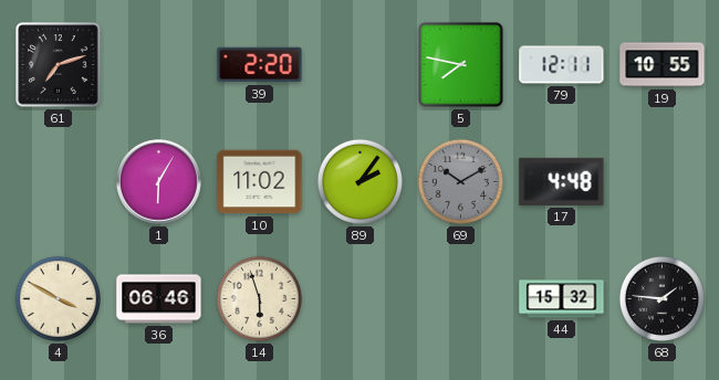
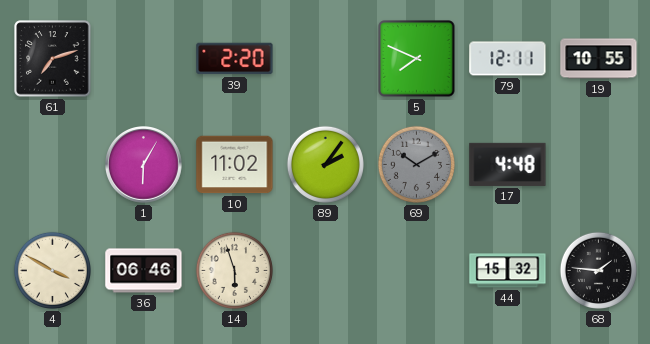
5: 7:47 -> 7:49
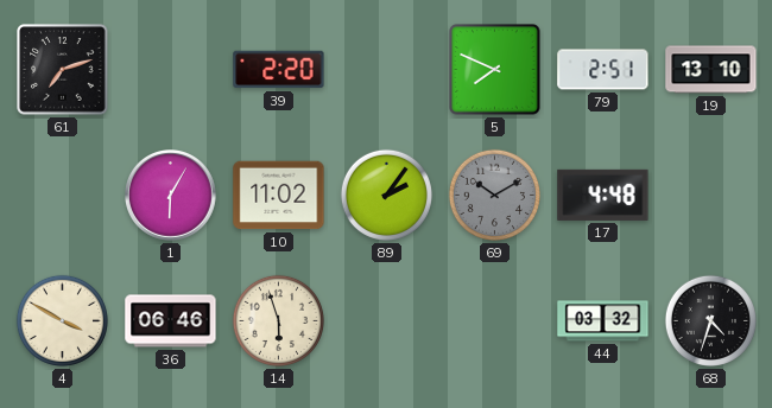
79: 12:11 -> 2:51
19: 10:55 -> 13:10
44: 15:32 -> 03:32
68: 1:46 -> 4:33
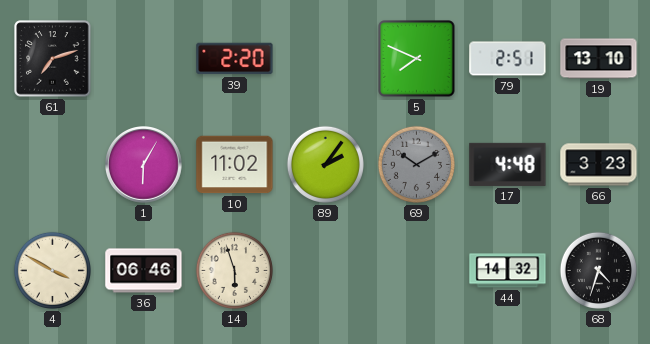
66: none -> 3:23
44: 03:32 -> 14:32
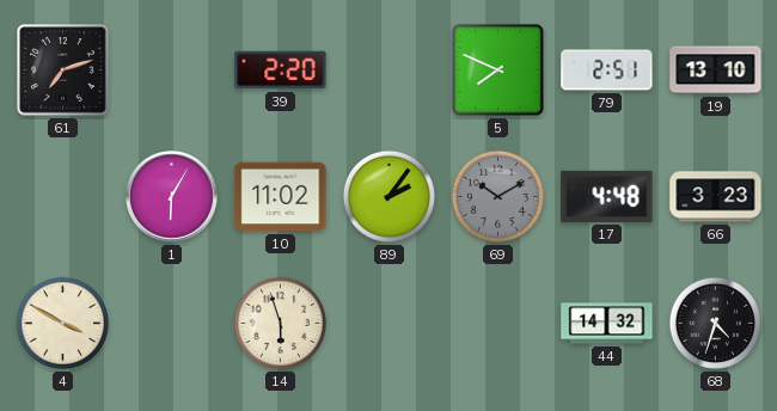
36: 06:46 -> none
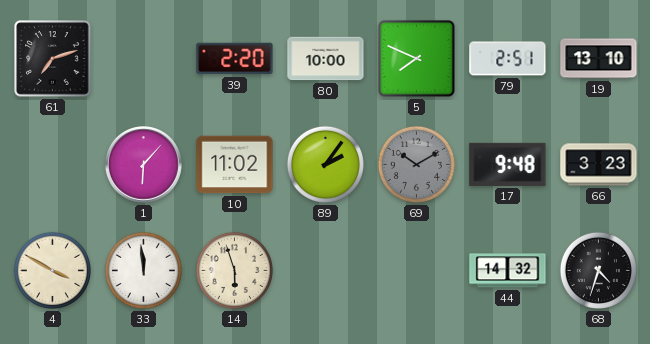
80: none -> 10:00
1: 6:05 -> 6:07
17: 4:48 -> 9:48
33: none -> 11:59
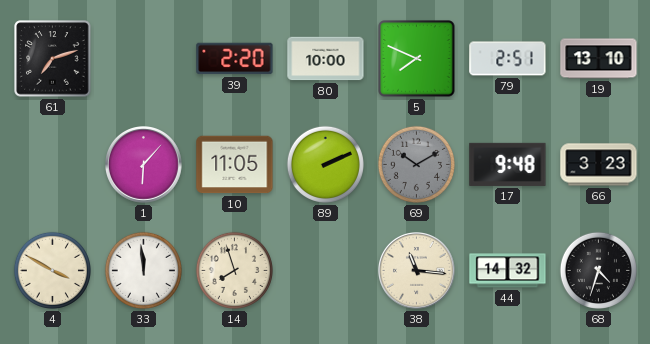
10: 11:02 -> 11:05
89: 2:06 -> 2:11
14: 5:57 -> 7:57
38: none -> 11:16
